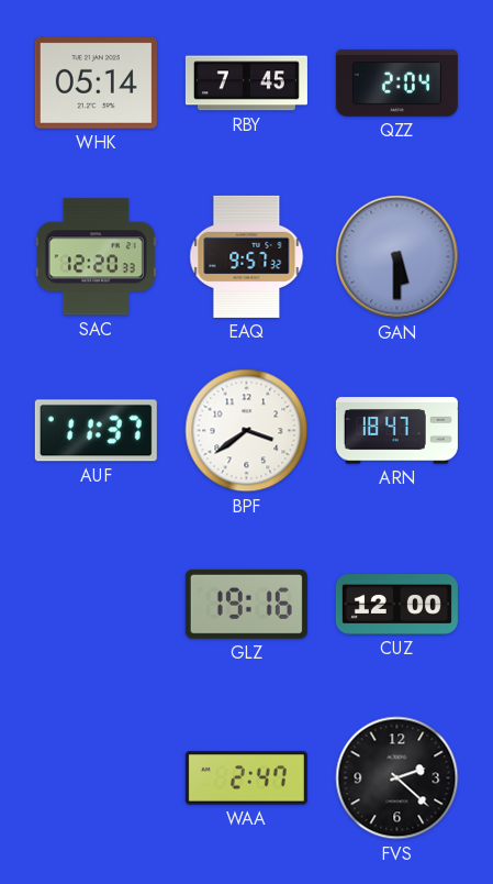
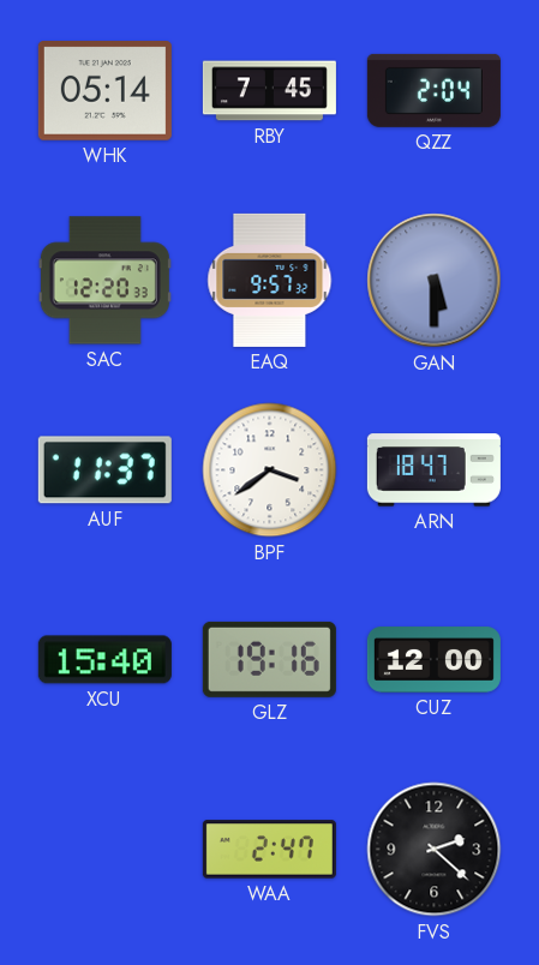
XCU: none -> 15:40
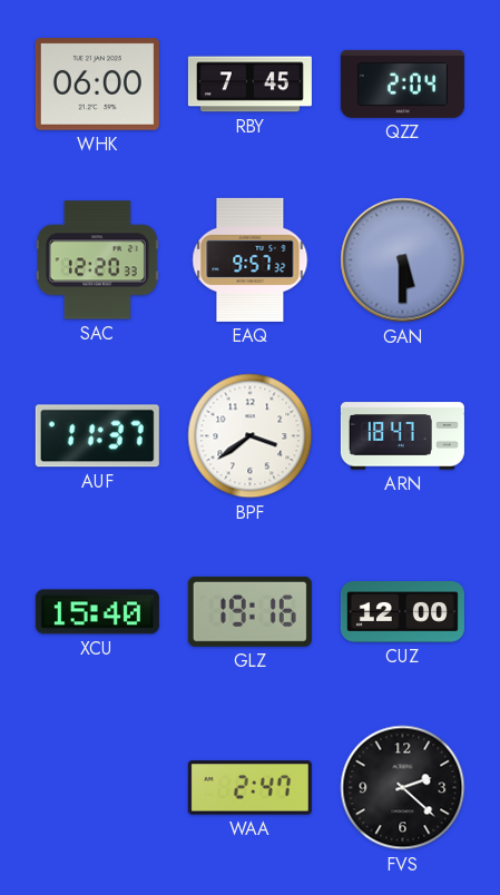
WHK: 05:14 -> 06:00
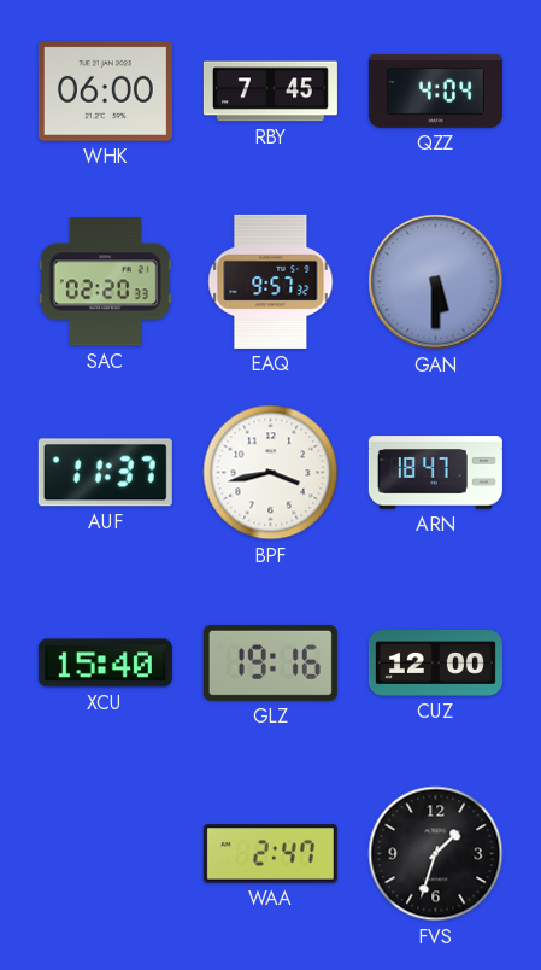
QZZ: 2:04 -> 4:04
SAC: 12:20 -> 02:20
BPF: 3:39 -> 3:43
FVS: 2:22 -> 1:33
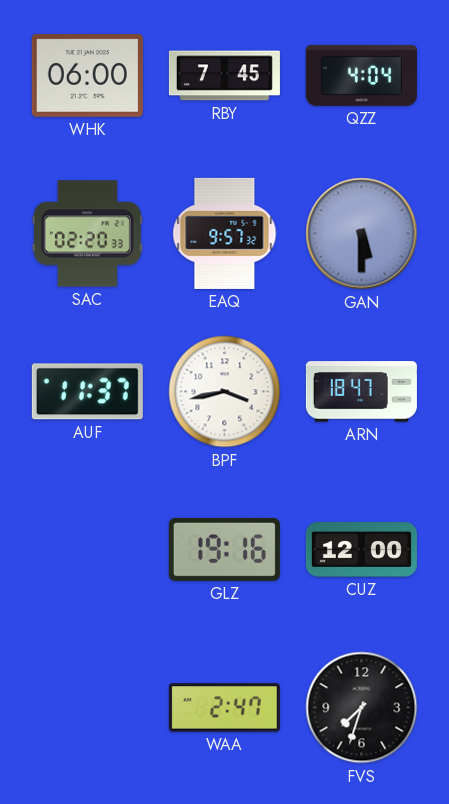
XCU: 15:40 -> none
FVS: 1:33 -> 7:33
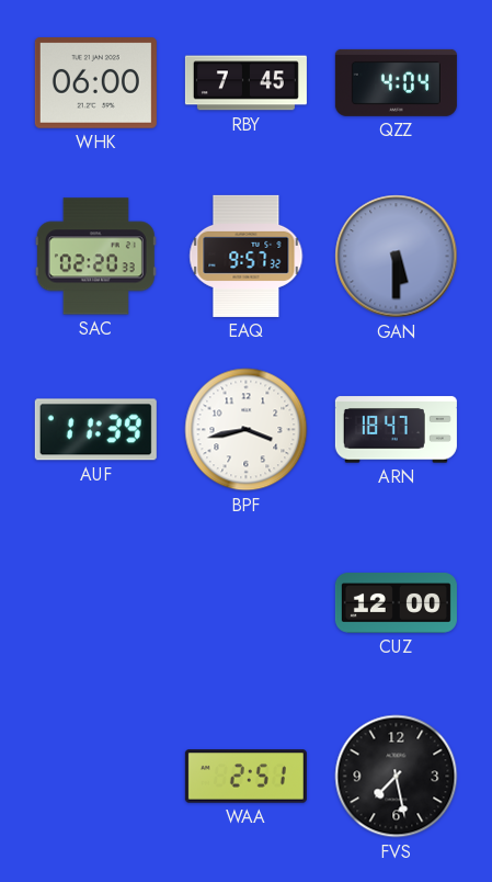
AUF: 11:37 -> 11:39
GLZ: 19:16 -> none
WAA: 2:47 -> 2:51
FVS: 7:33 -> 7:28
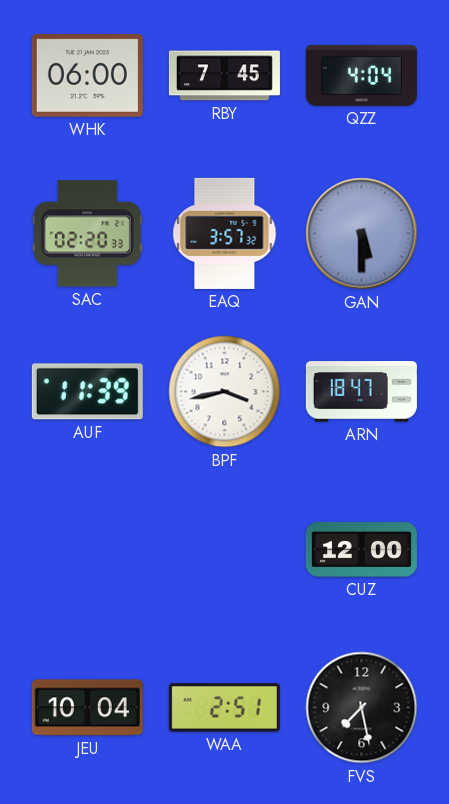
EAQ: 9:57 -> 3:57
JEU: none -> 10:04
